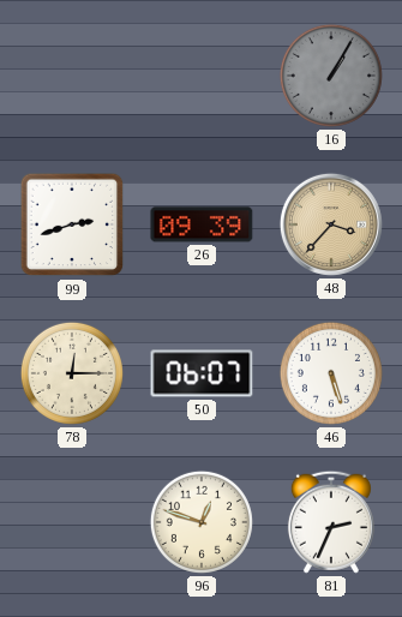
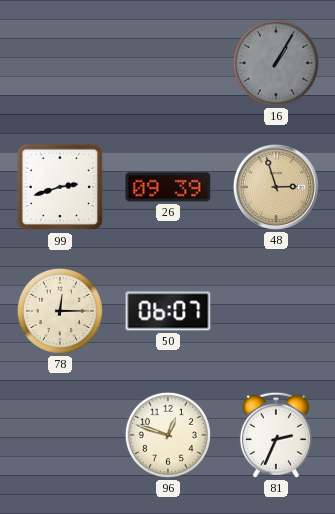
48: 3:37 -> 2:57
46: 5:27 -> none
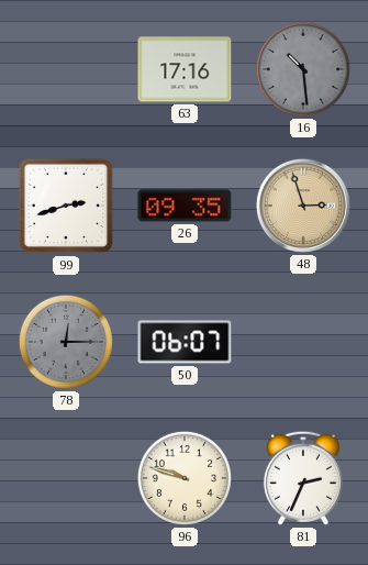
63: none -> 17:16
16: 1:05 -> 10:29
26: 09:39 -> 09:35
78 dial: cream -> grey
96: 12:48 -> 9:48
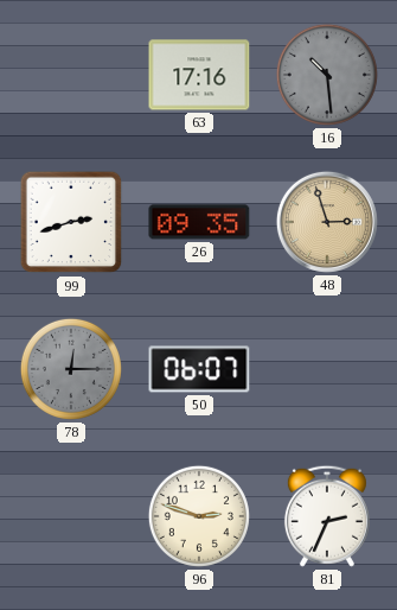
96: 9:48 -> 2:48
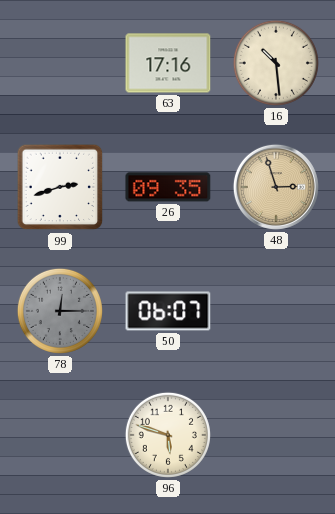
16 dial: grey -> cream
96: 2:48 -> 5:48
81: 2:34 -> none
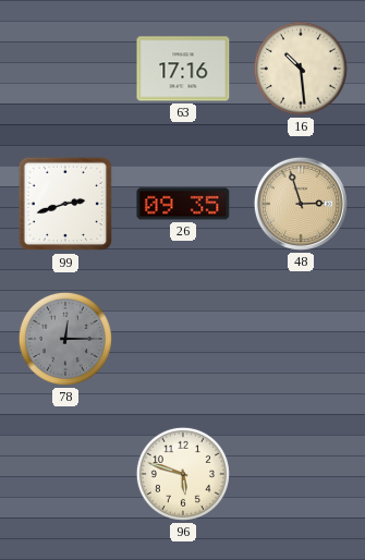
50: 06:07 -> none
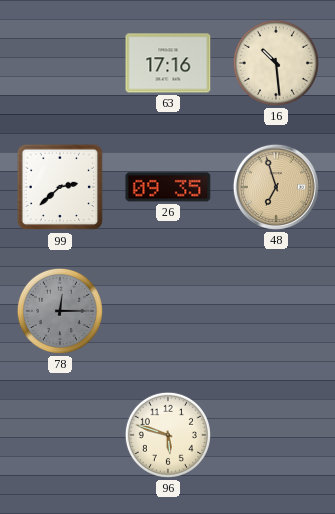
99: 2:42 -> 2:38
48: 2:57 -> 6:57
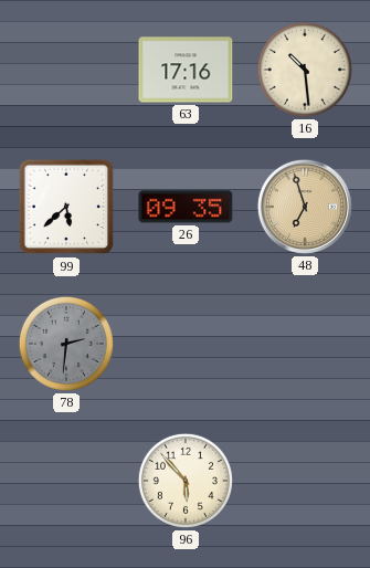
99: 2:38 -> 5:38
78: 12:15 -> 2:31
96: 5:48 -> 5:53
